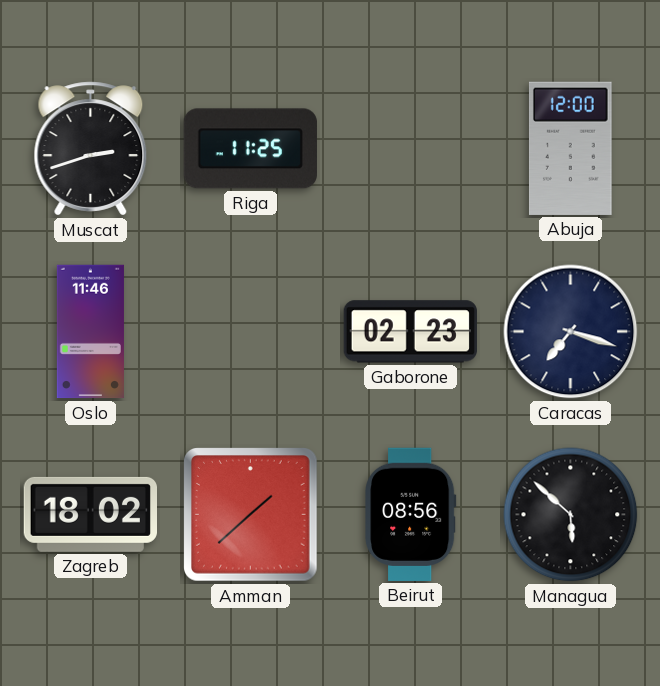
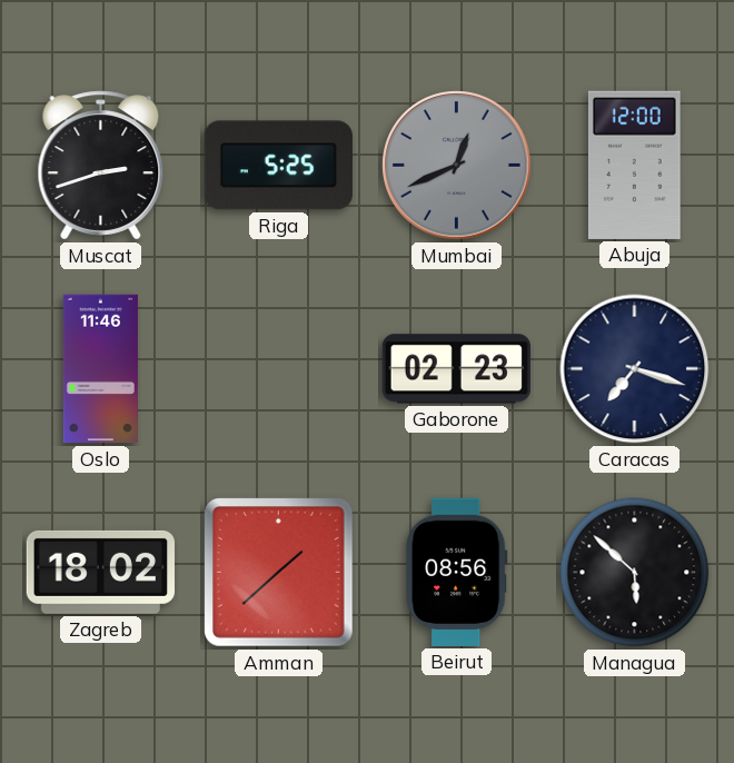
Riga: 11:25 -> 5:25
Mumbai: none -> 12:41
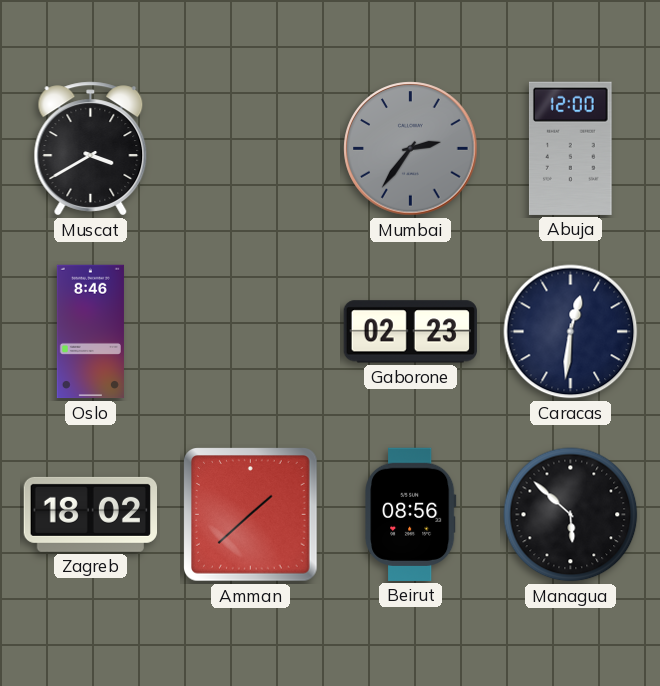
Muscat: 2:42 -> 3:40
Riga: 5:25 -> none
Mumbai: 12:41 -> 2:36
Oslo: 11:46 -> 8:46
Caracas: 7:18 -> 12:31
